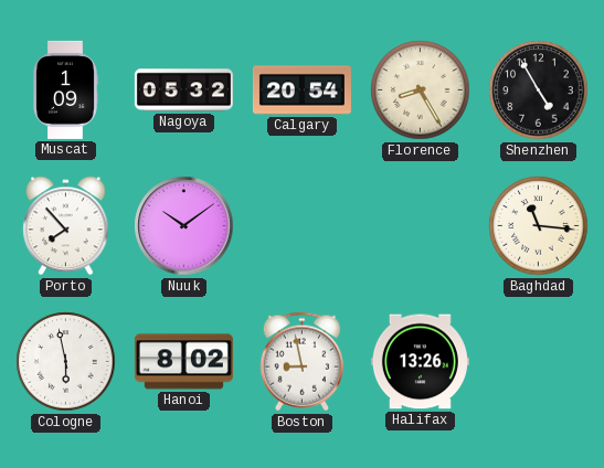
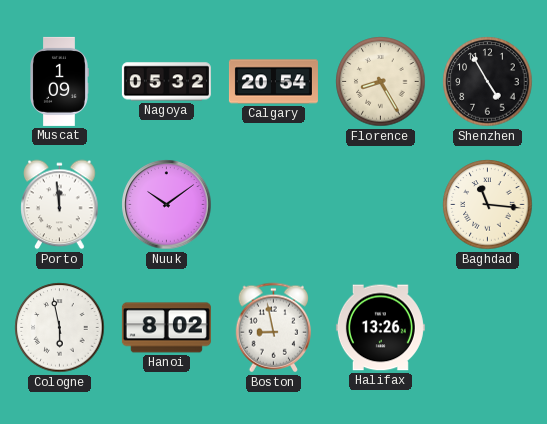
Porto: 7:53 -> 11:59
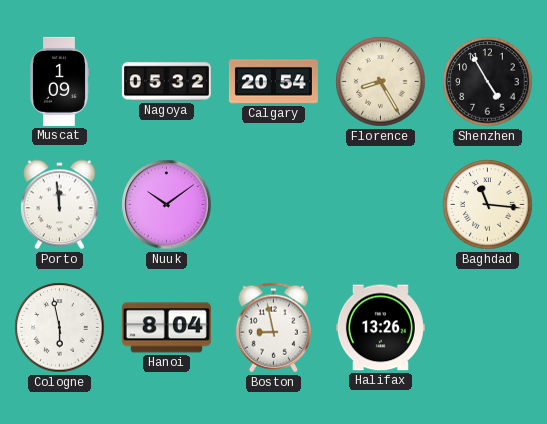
Hanoi: 8:02 -> 8:04
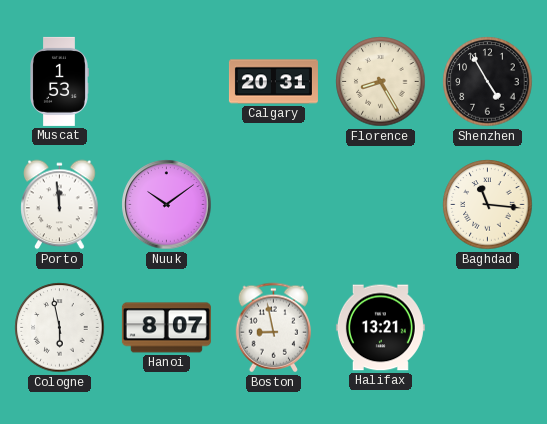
Muscat: 1:09 -> 1:53
Nagoya: 05:32 -> none
Calgary: 20:54 -> 20:31
Hanoi: 8:04 -> 8:07
Halifax: 13:26 -> 13:21
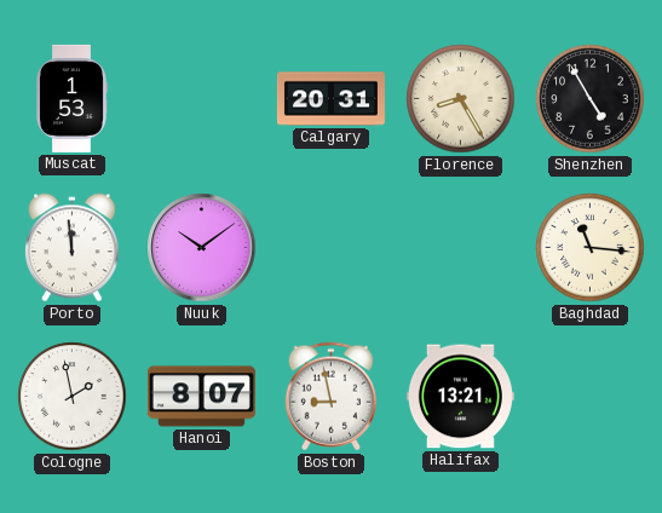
Cologne: 5:58 -> 1:58
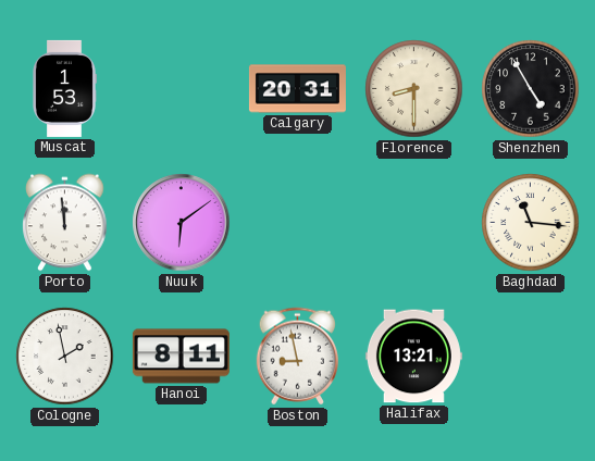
Florence: 8:25 -> 8:30
Nuuk: 10:09 -> 6:09
Hanoi: 8:07 -> 8:11
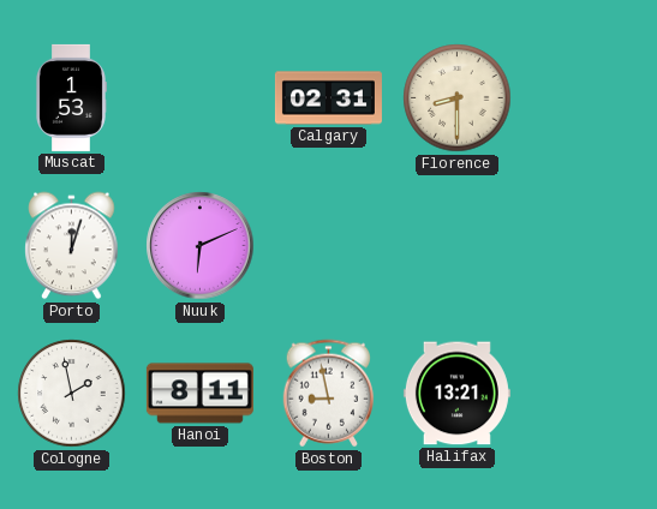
Calgary: 20:31 -> 02:31
Shenzhen: 4:55 -> none
Porto: 11:59 -> 12:03
Nuuk: 6:09 -> 6:11
Baghdad: 11:16 -> none
